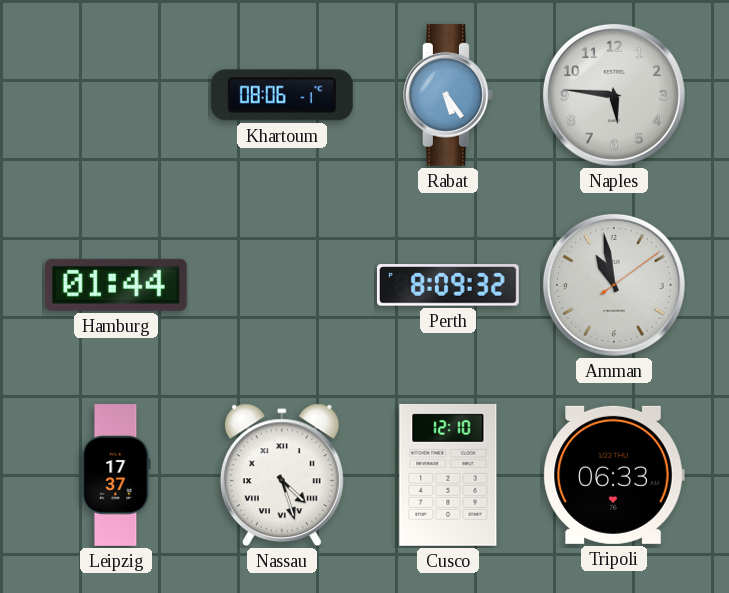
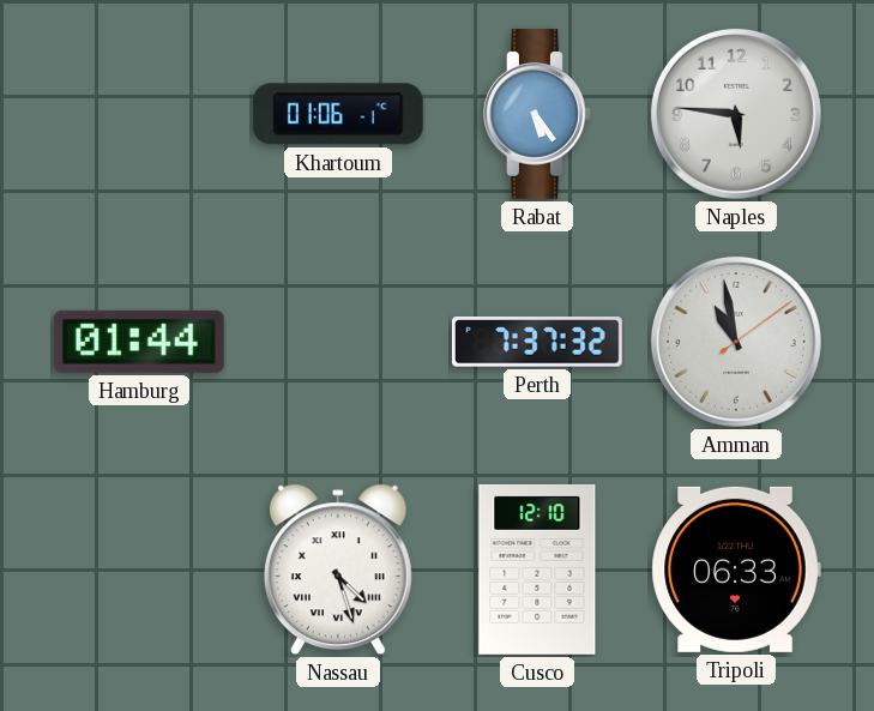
Khartoum: 08:06 -> 01:06
Perth: 8:09 -> 7:37
Leipzig: 17:37 -> none
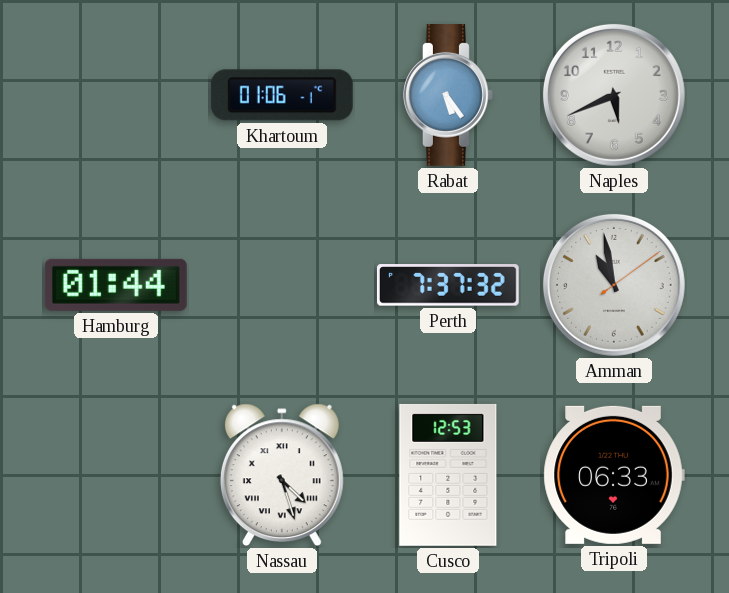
Naples: 5:46 -> 5:41
Cusco: 12:10 -> 12:53
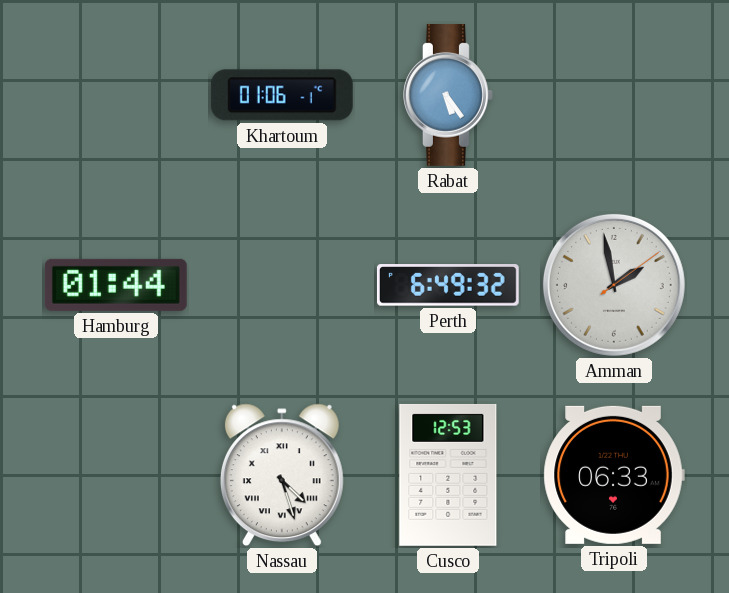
Naples: 5:41 -> none
Perth: 7:37 -> 6:49
Amman: 10:58 -> 1:58
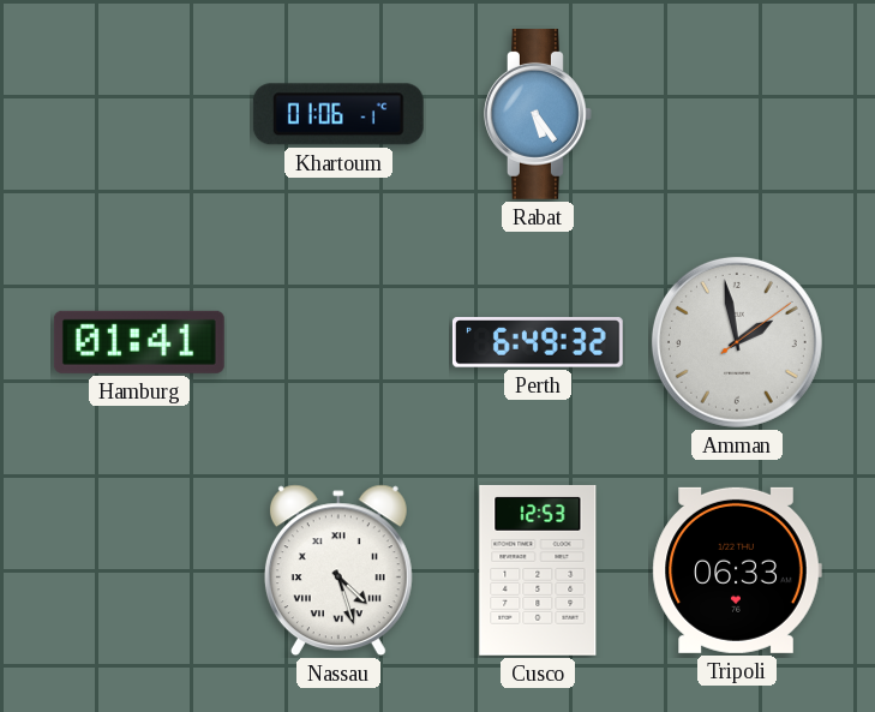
Hamburg: 01:44 -> 01:41
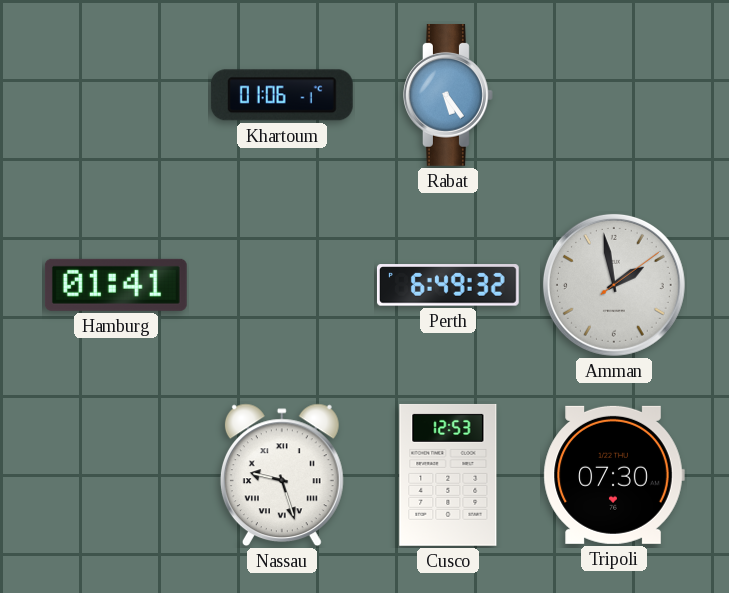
Nassau: 4:27 -> 9:27
Tripoli: 06:33 -> 07:30
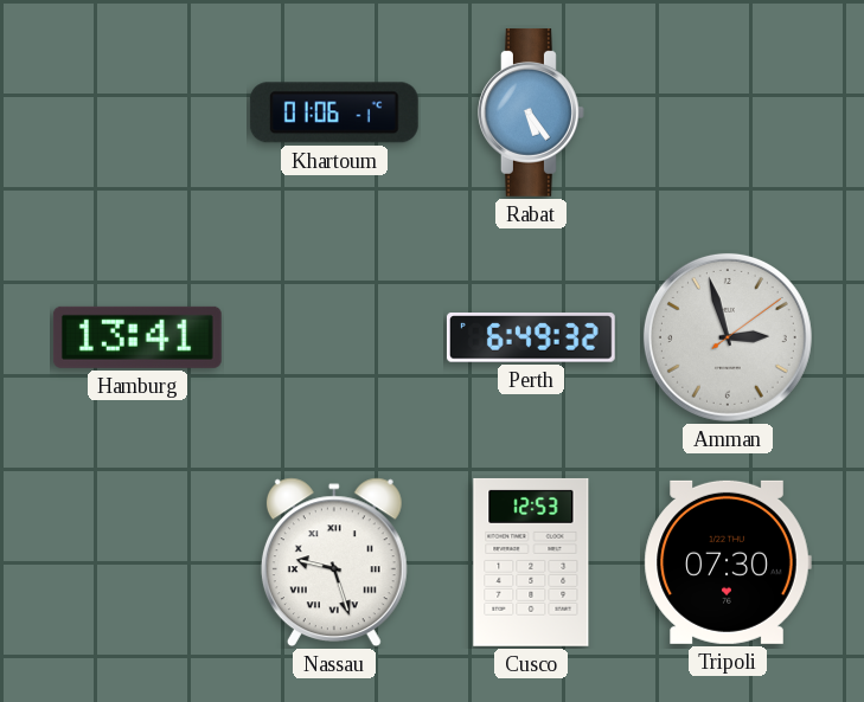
Hamburg: 01:41 -> 13:41
Amman: 1:58 -> 2:57
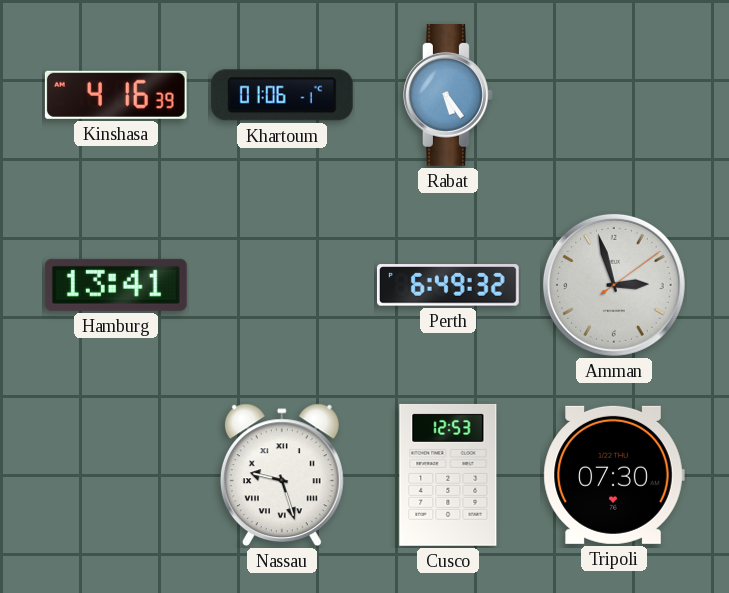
Kinshasa: none -> 4:16
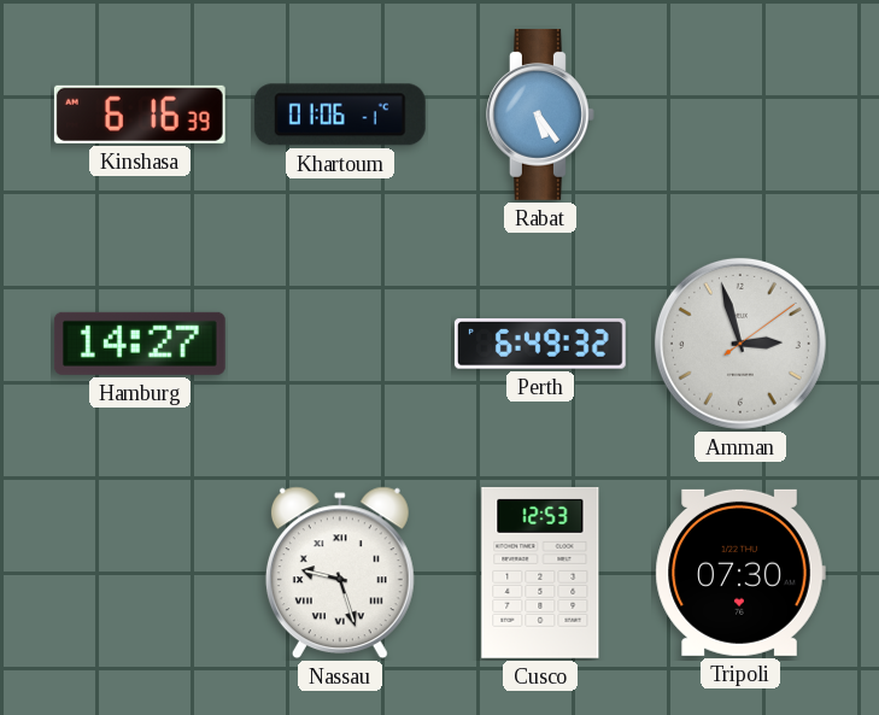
Kinshasa: 4:16 -> 6:16
Hamburg: 13:41 -> 14:27
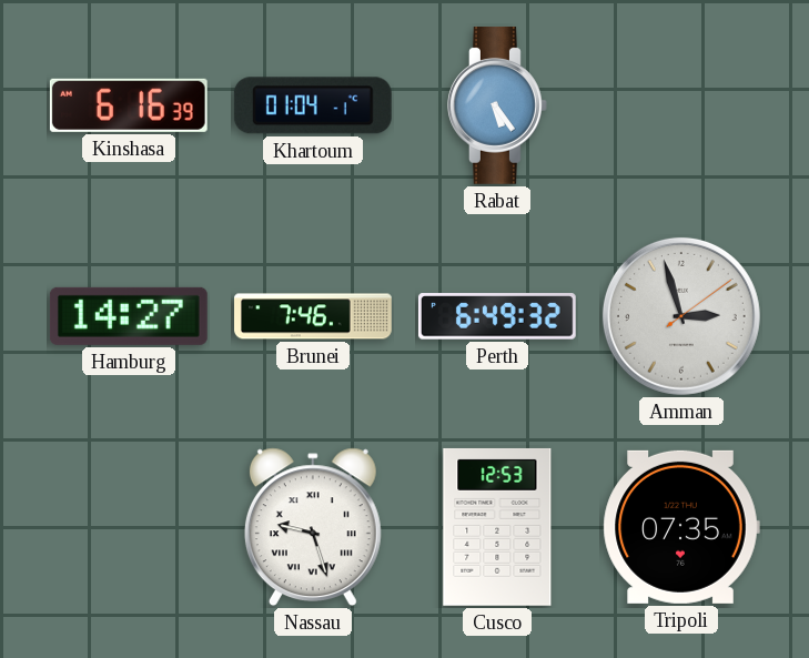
Khartoum: 01:06 -> 01:04
Brunei: none -> 7:46
Tripoli: 07:30 -> 07:35
